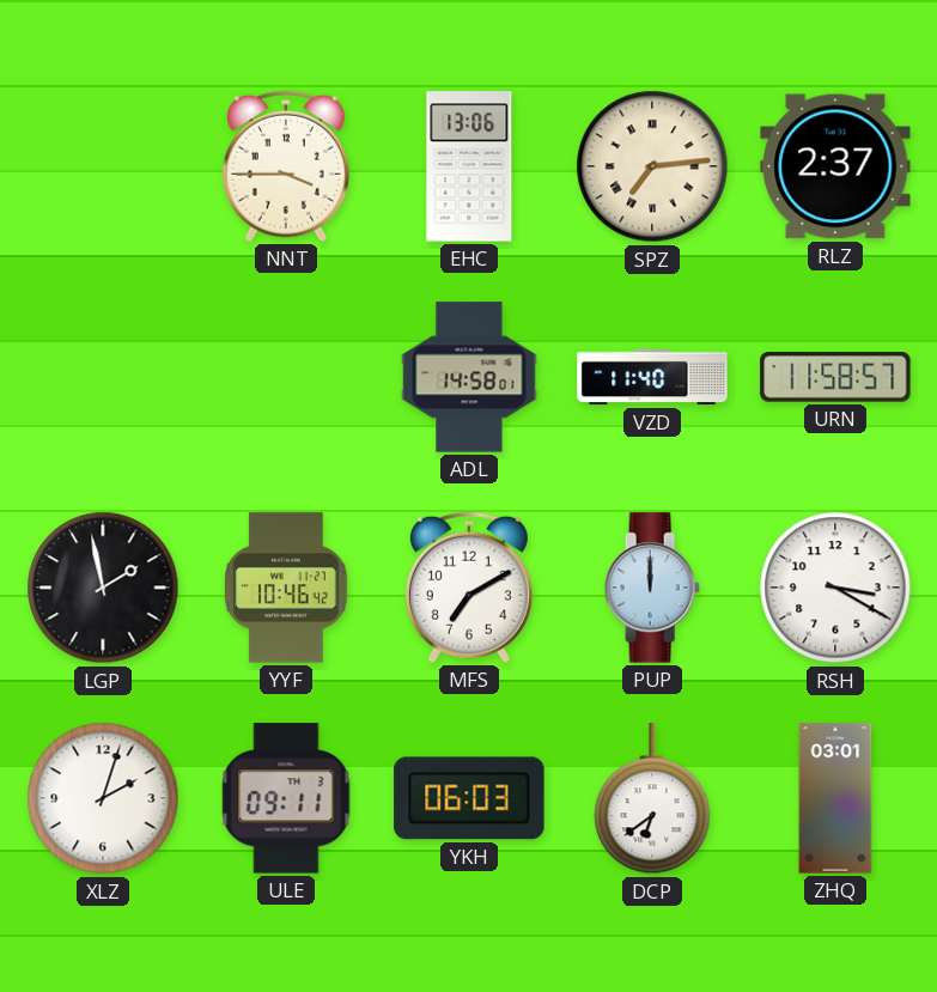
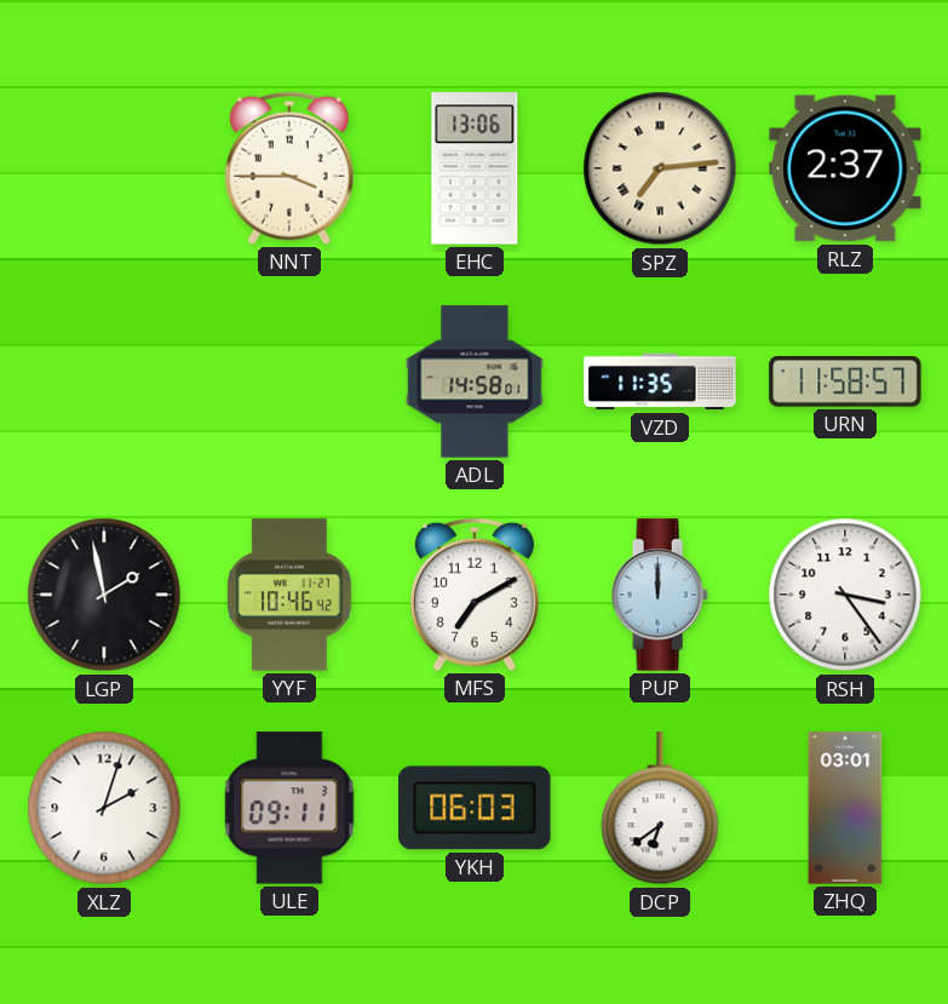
VZD: 11:40 -> 11:35
RSH: 3:20 -> 3:24
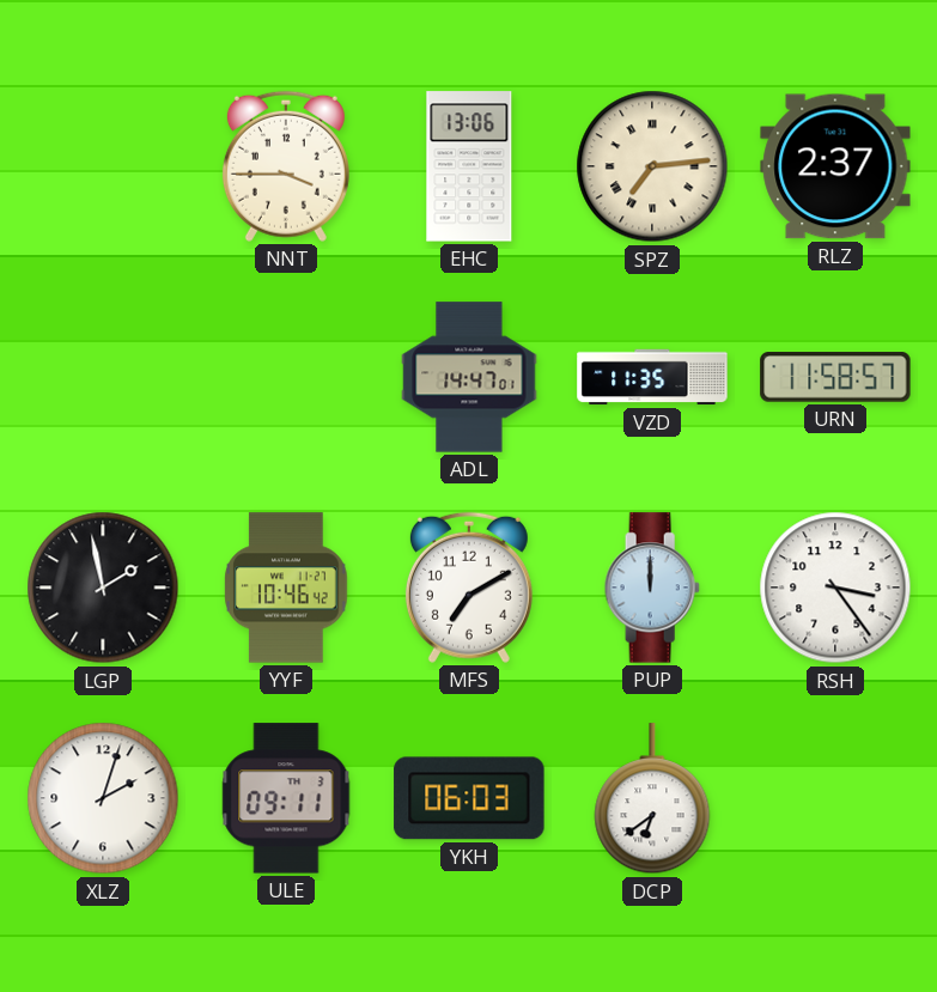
ADL: 14:58 -> 14:47
ZHQ: 03:01 -> none
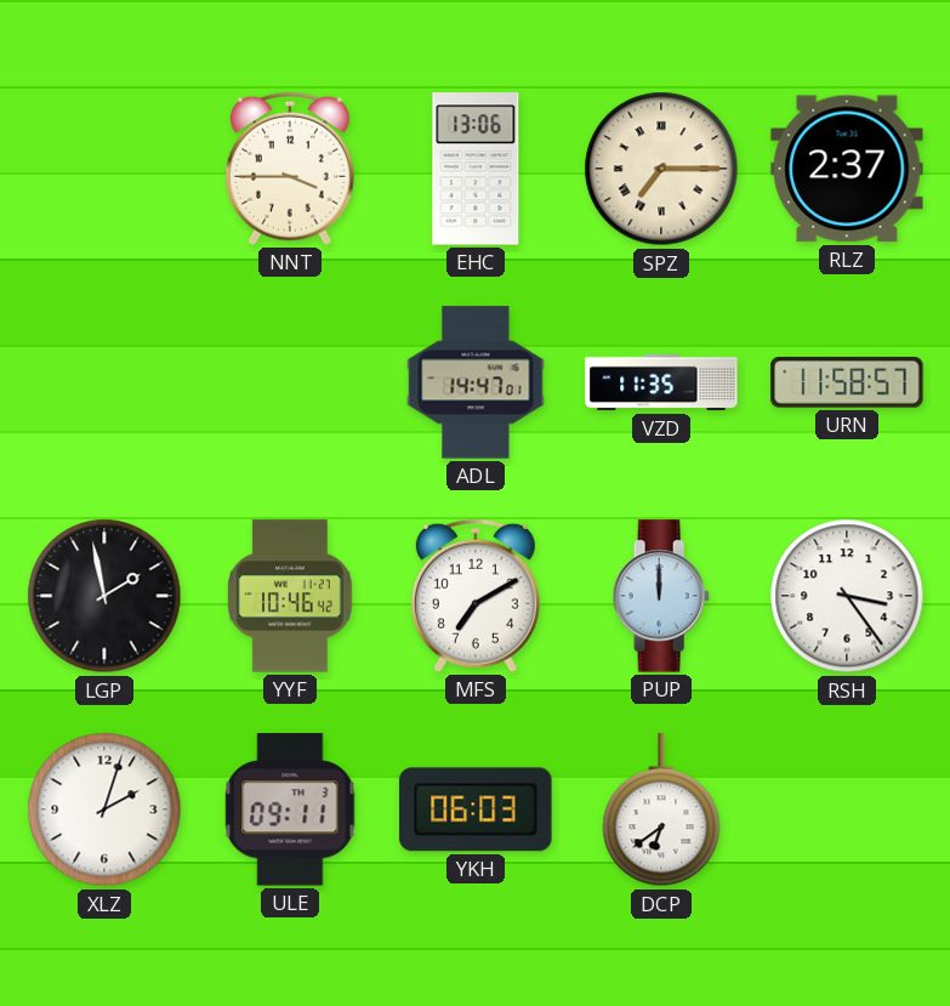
SPZ: 7:14 -> 7:15
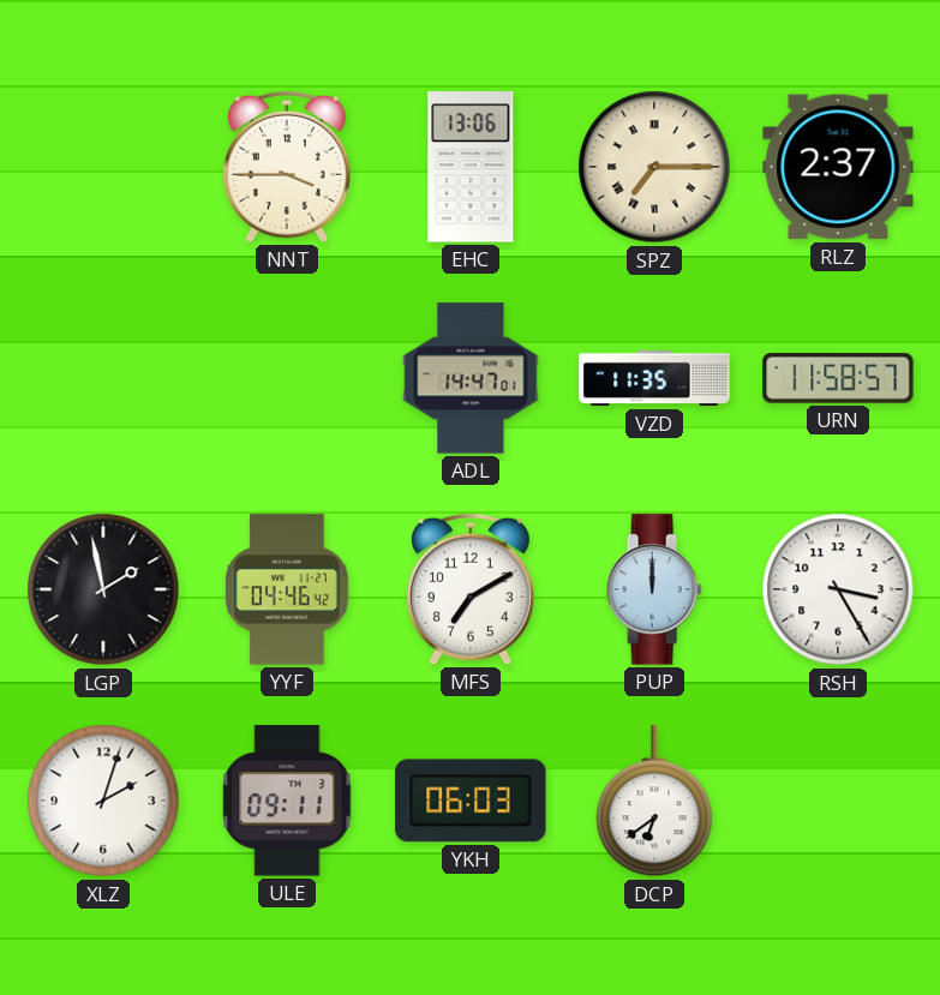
YYF: 10:46 -> 04:46
RSH: 3:24 -> 3:25
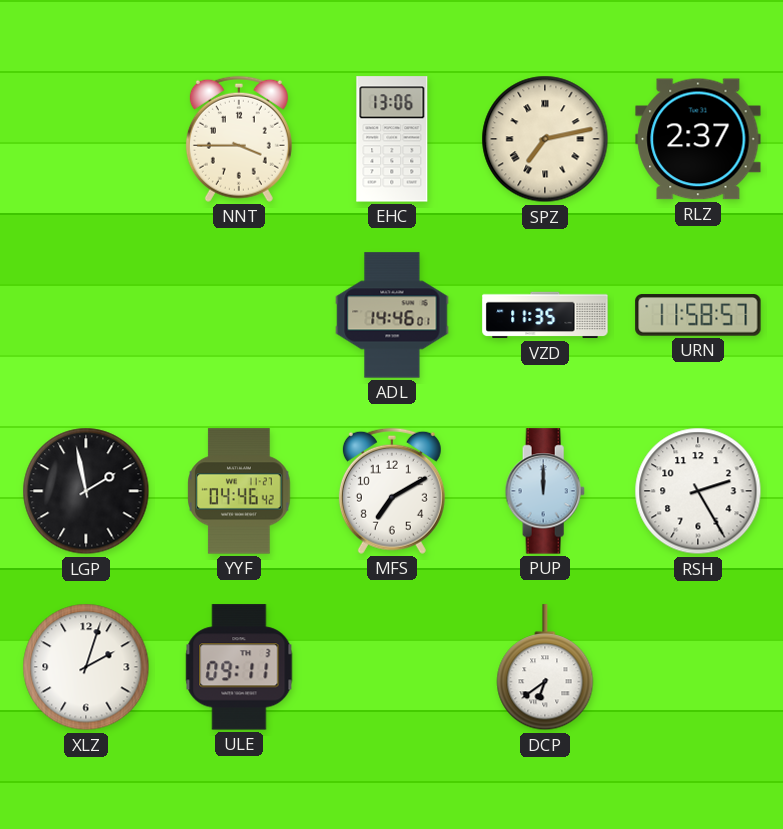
SPZ: 7:15 -> 7:13
ADL: 14:47 -> 14:46
RSH: 3:25 -> 2:25
YKH: 06:03 -> none
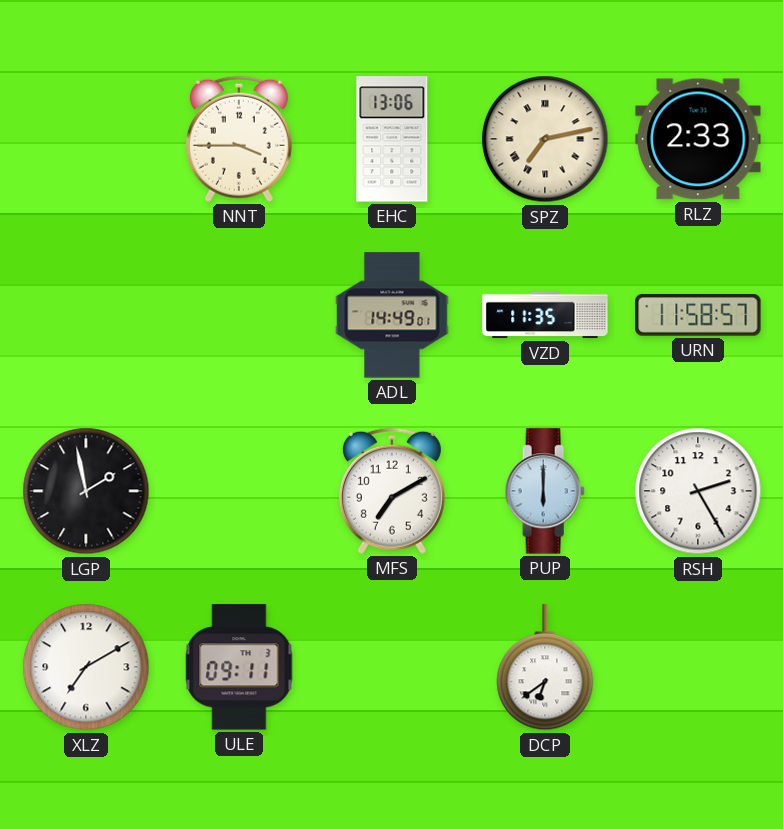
RLZ: 2:37 -> 2:33
ADL: 14:46 -> 14:49
YYF: 04:46 -> none
PUP: 12:00 -> 6:00
XLZ: 2:03 -> 7:10
